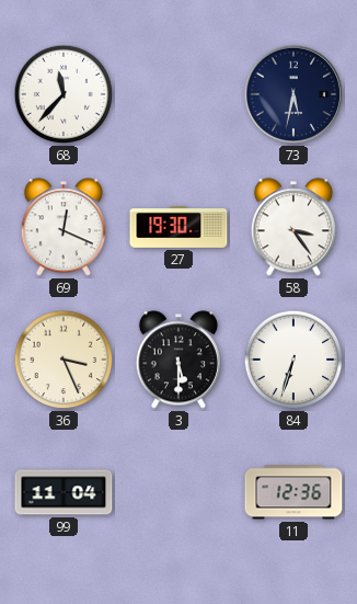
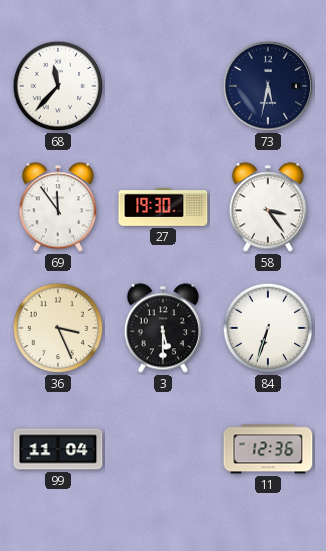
69: 12:19 -> 11:54
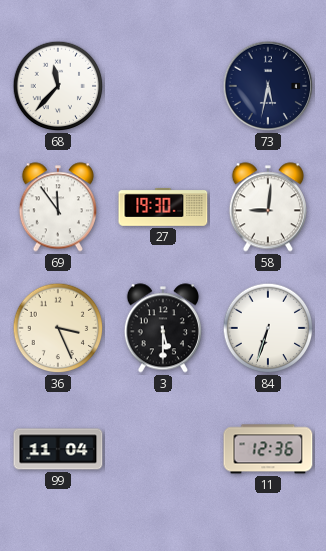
58: 3:24 -> 9:01
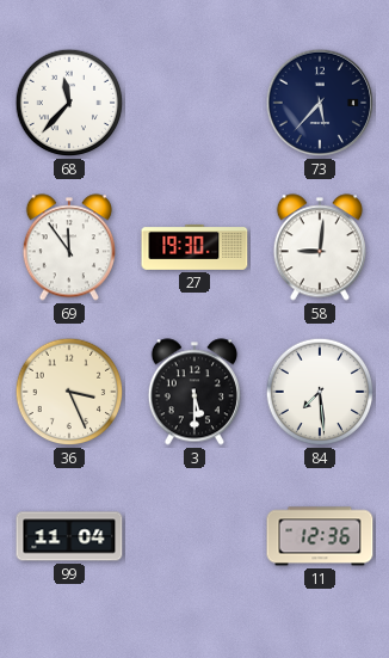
73: 5:32 -> 5:37
84: 6:33 -> 7:29
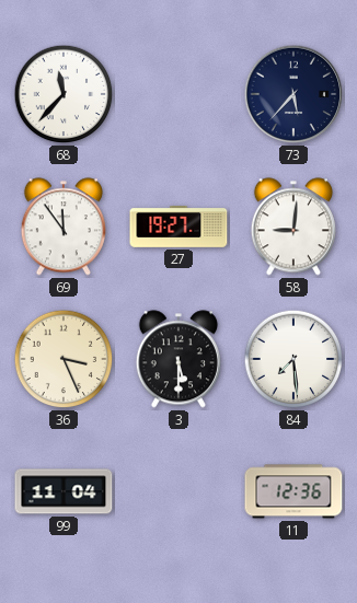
27: 19:30 -> 19:27
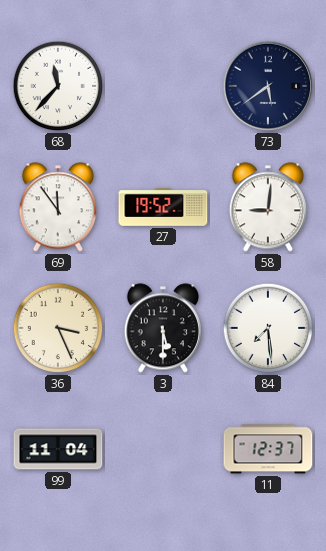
73: 5:37 -> 5:39
27: 19:27 -> 19:52
11: 12:36 -> 12:37
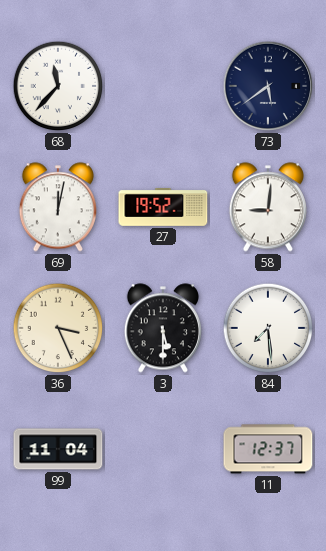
69: 11:54 -> 12:02
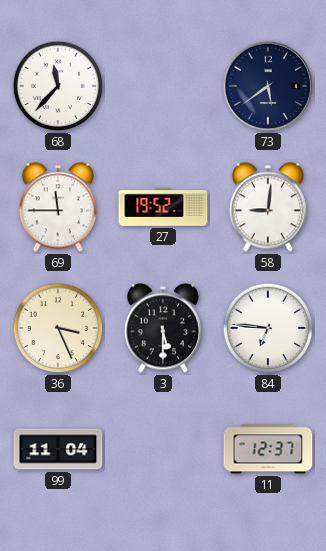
69: 12:02 -> 11:45
84: 7:29 -> 6:46
